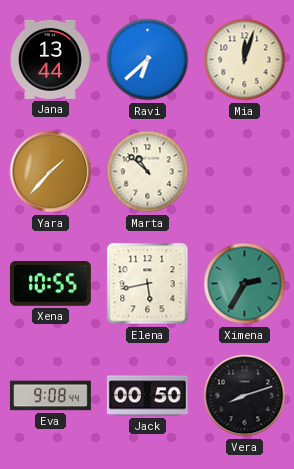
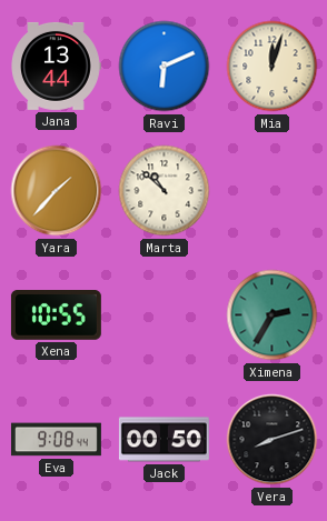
Ravi: 6:38 -> 6:11
Elena: 5:43 -> none
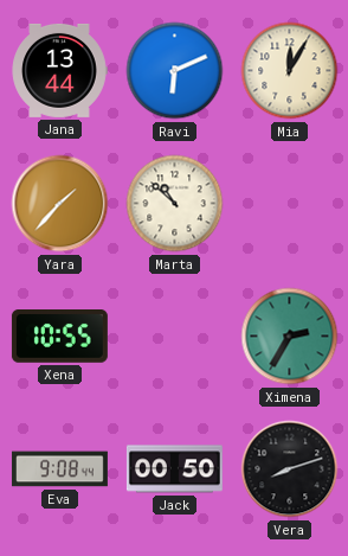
Mia: 12:03 -> 12:05
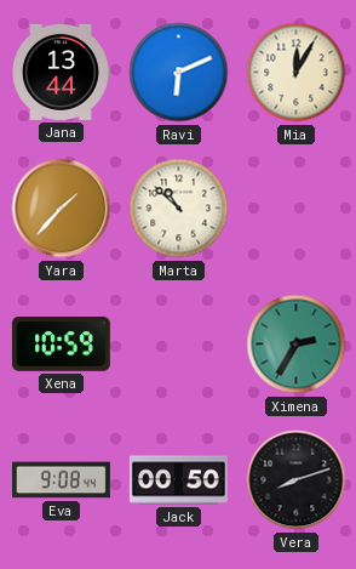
Xena: 10:55 -> 10:59
